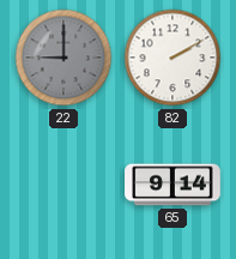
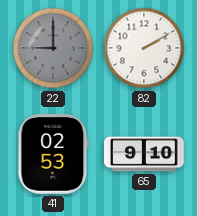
41: none -> 02:53
65: 9:14 -> 9:10
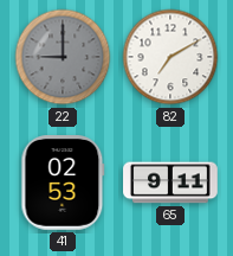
82: 2:10 -> 7:10
65: 9:10 -> 9:11
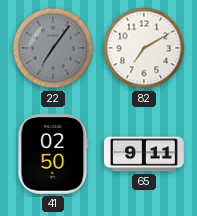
22: 9:00 -> 7:06
41: 02:53 -> 02:50
